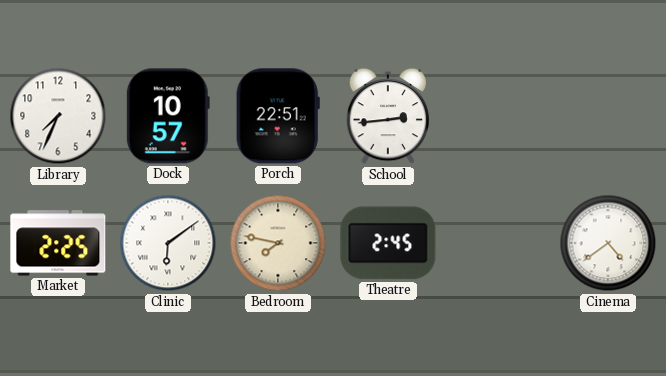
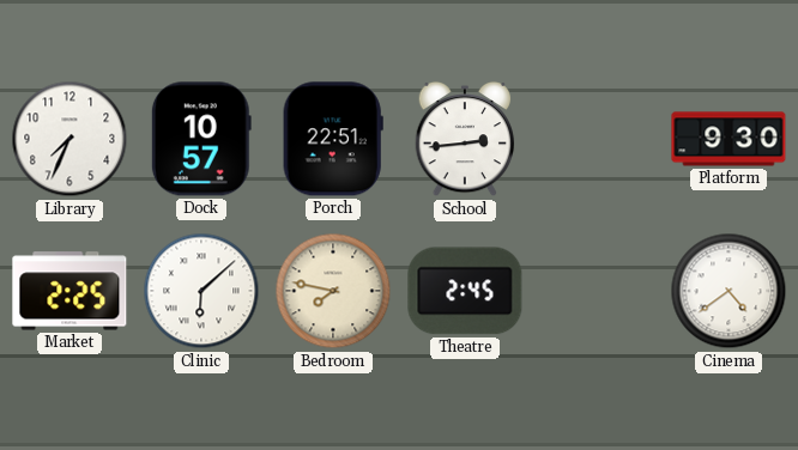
Platform: none -> 9:30
Clinic: 6:09 -> 6:08
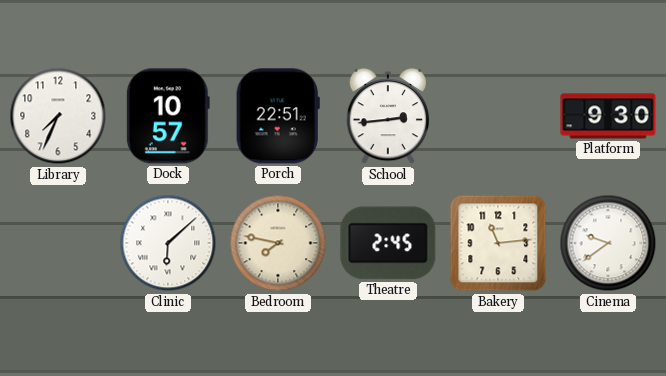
Market: 2:25 -> none
Bakery: none -> 11:14
Cinema: 4:39 -> 9:39
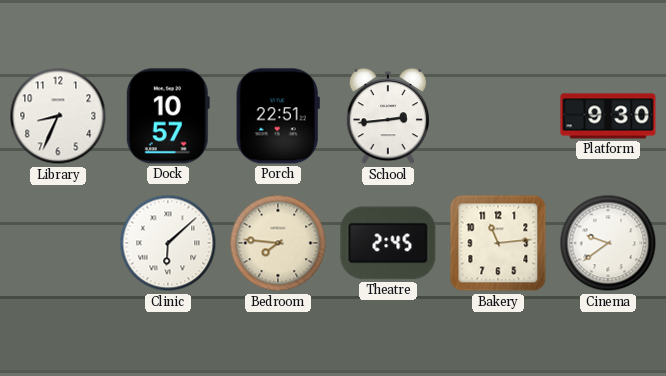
Library: 7:34 -> 8:34
Bedroom: 7:47 -> 7:46
